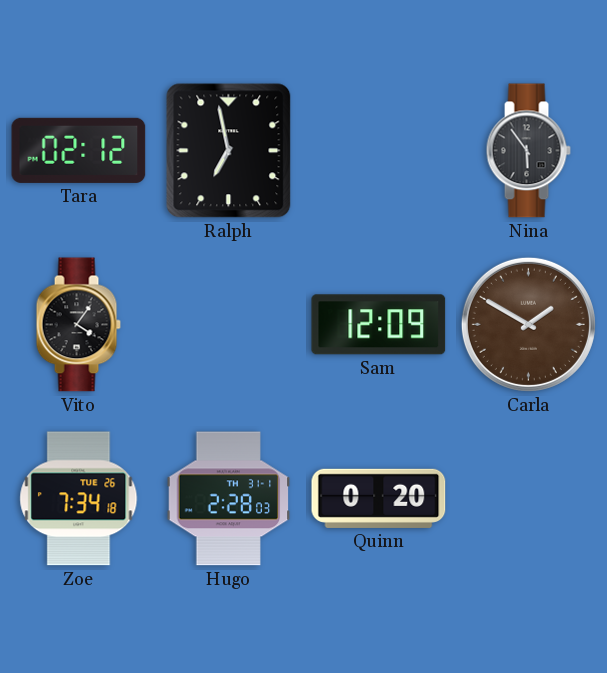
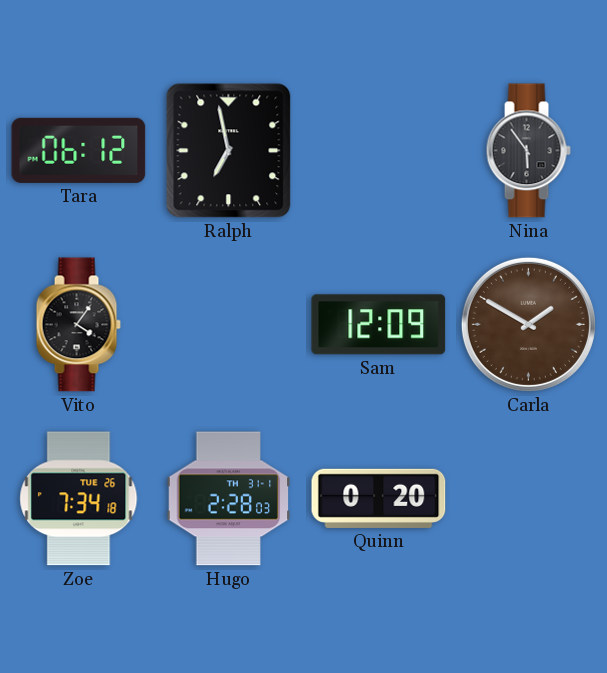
Tara: 02:12 -> 06:12
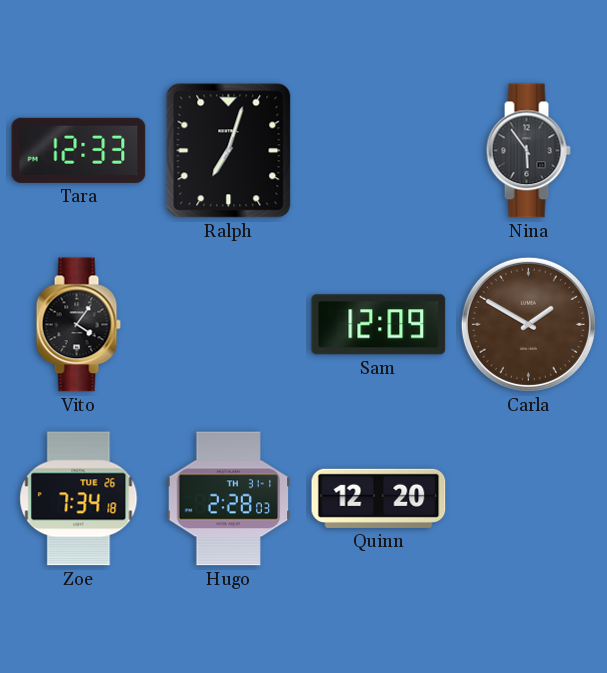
Tara: 06:12 -> 12:33
Ralph: 6:58 -> 7:03
Quinn: 0:20 -> 12:20
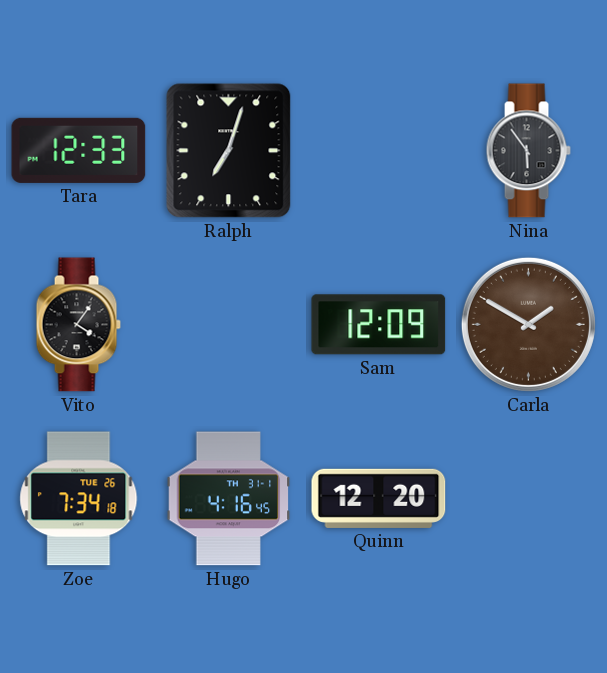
Hugo: 2:28 -> 4:16
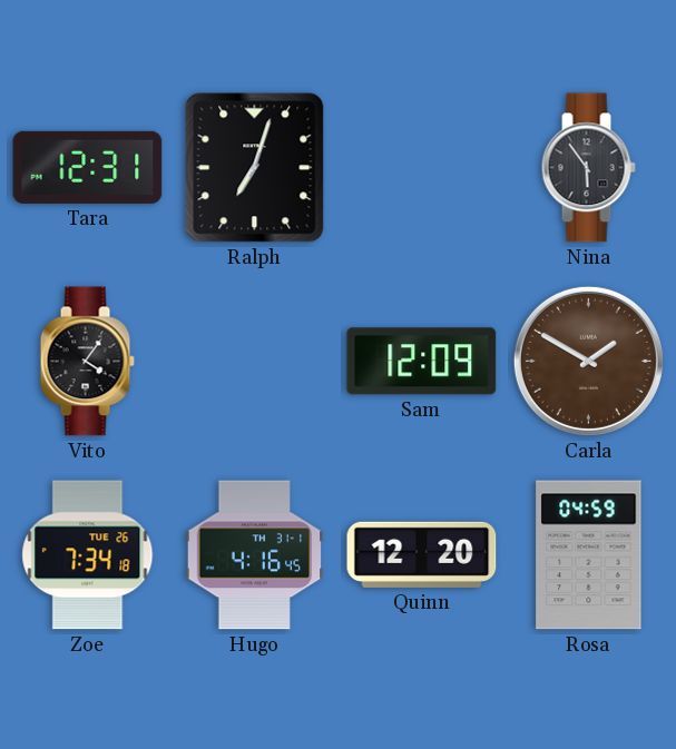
Tara: 12:33 -> 12:31
Rosa: none -> 04:59
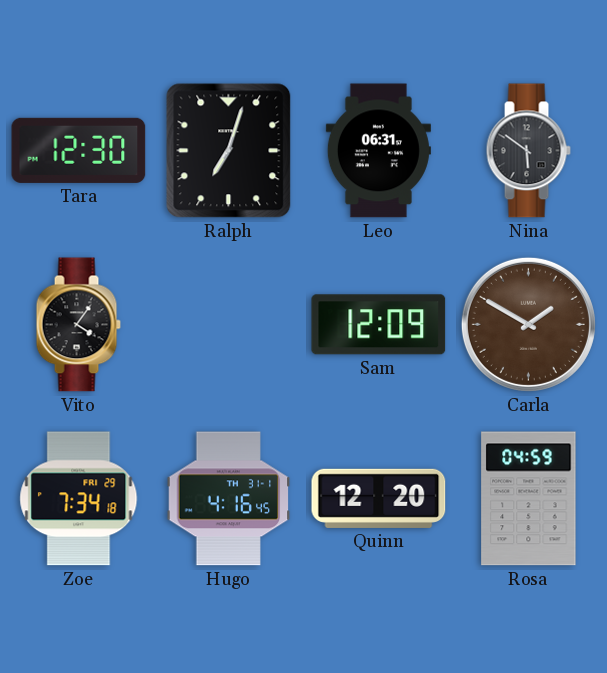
Tara: 12:31 -> 12:30
Leo: none -> 06:31
Nina: 5:54 -> 5:51
Zoe date: TUE 26 -> FRI 29
